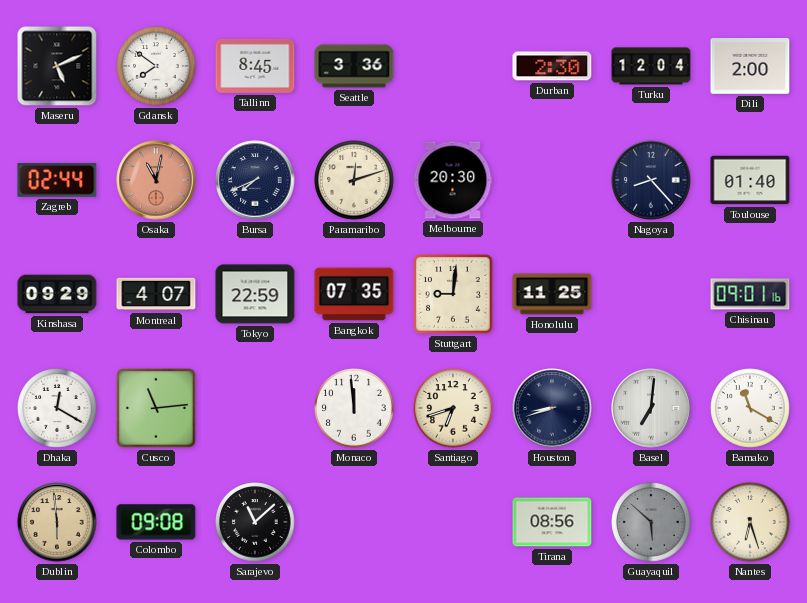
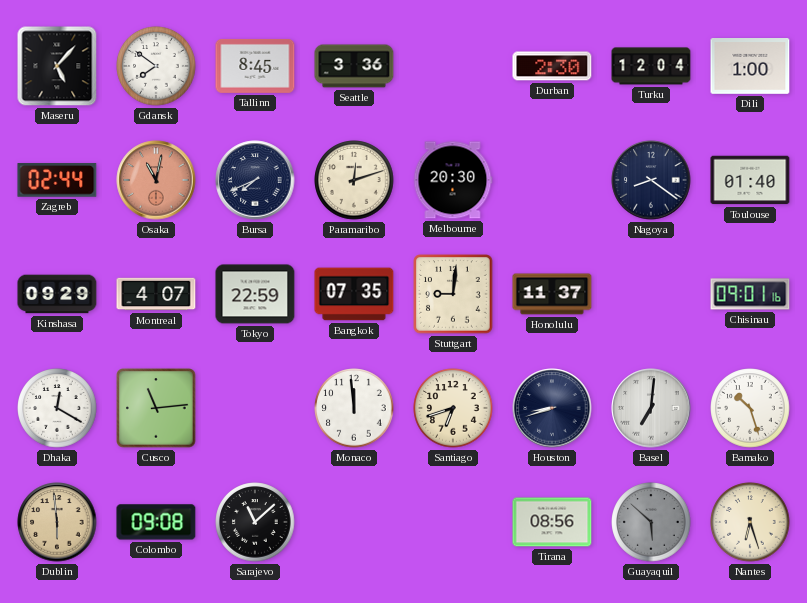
Maseru: 5:11 -> 5:07
Dili: 2:00 -> 1:00
Nagoya: 8:23 -> 8:21
Honolulu: 11:25 -> 11:37
Bamako: 11:20 -> 10:27
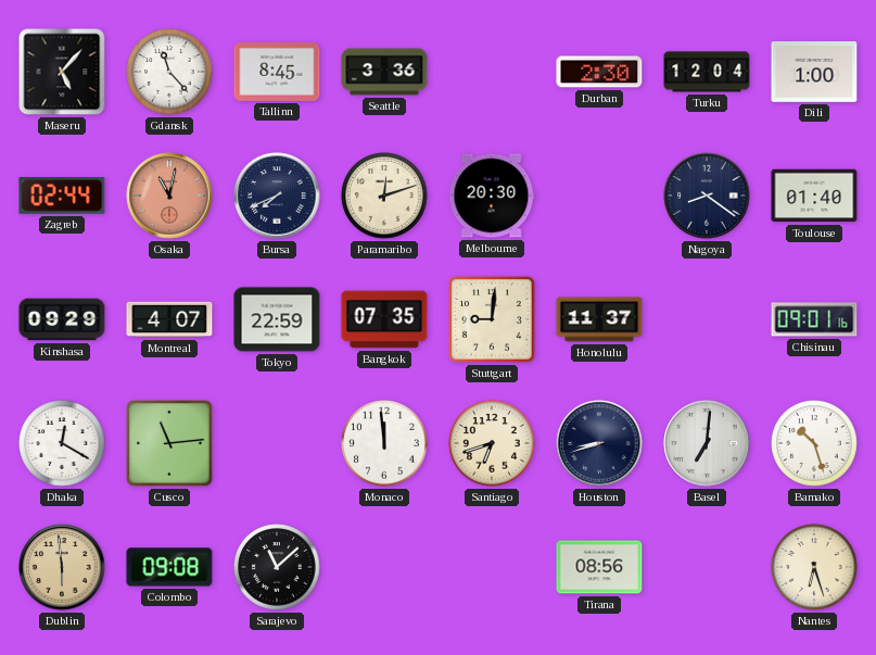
Gdansk: 7:51 -> 11:23
Guayaquil: 5:52 -> none
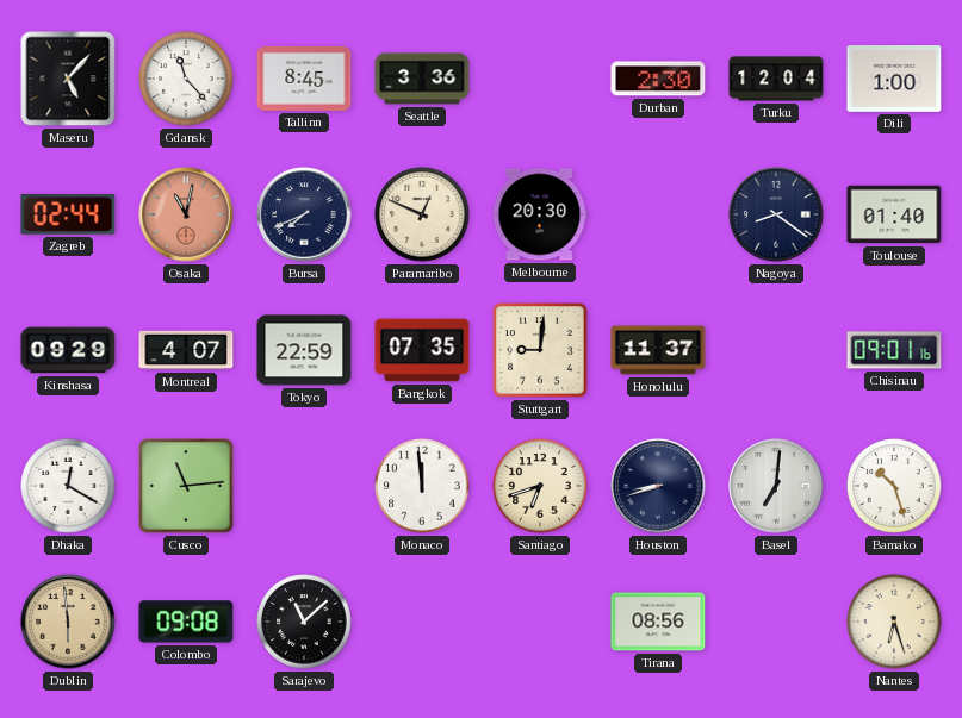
Paramaribo: 12:12 -> 12:49
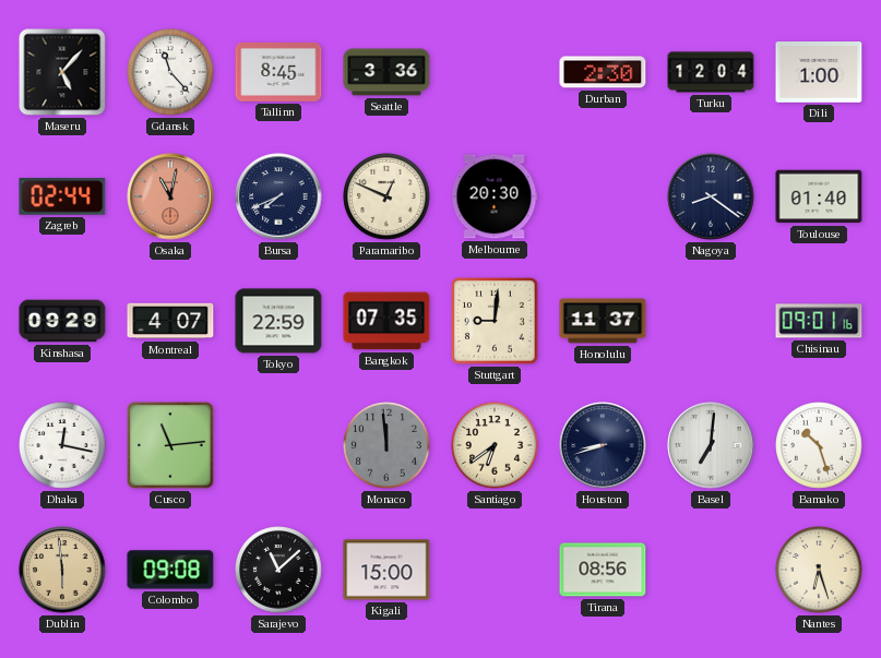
Dhaka: 12:20 -> 12:17
Monaco dial: white -> grey
Santiago: 6:42 -> 6:39
Kigali: none -> 15:00
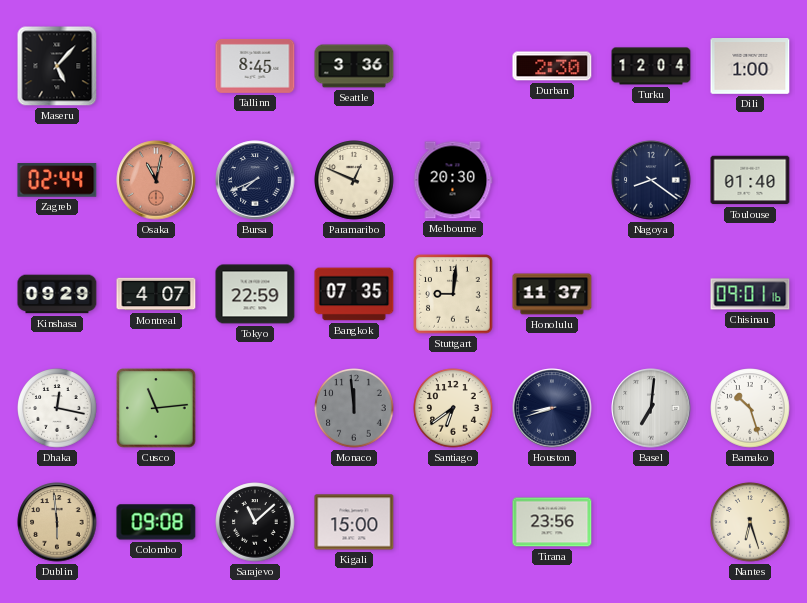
Gdansk: 11:23 -> none
Tirana: 08:56 -> 23:56
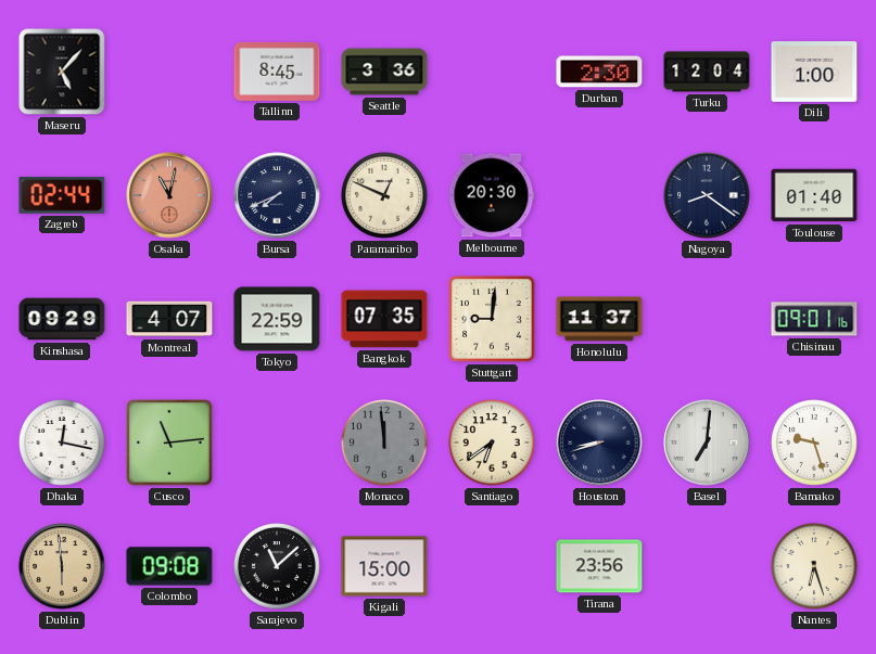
Bamako: 10:27 -> 9:27
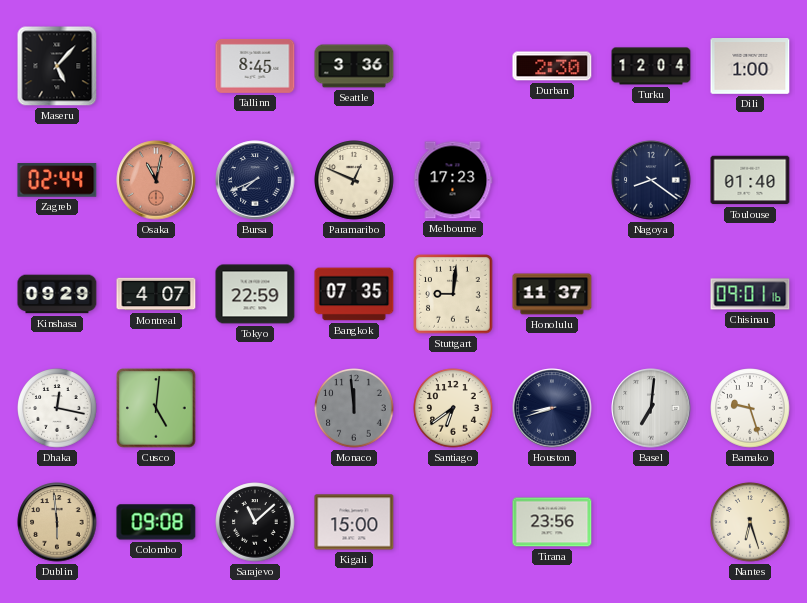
Melbourne: 20:30 -> 17:23
Cusco: 11:14 -> 5:01
